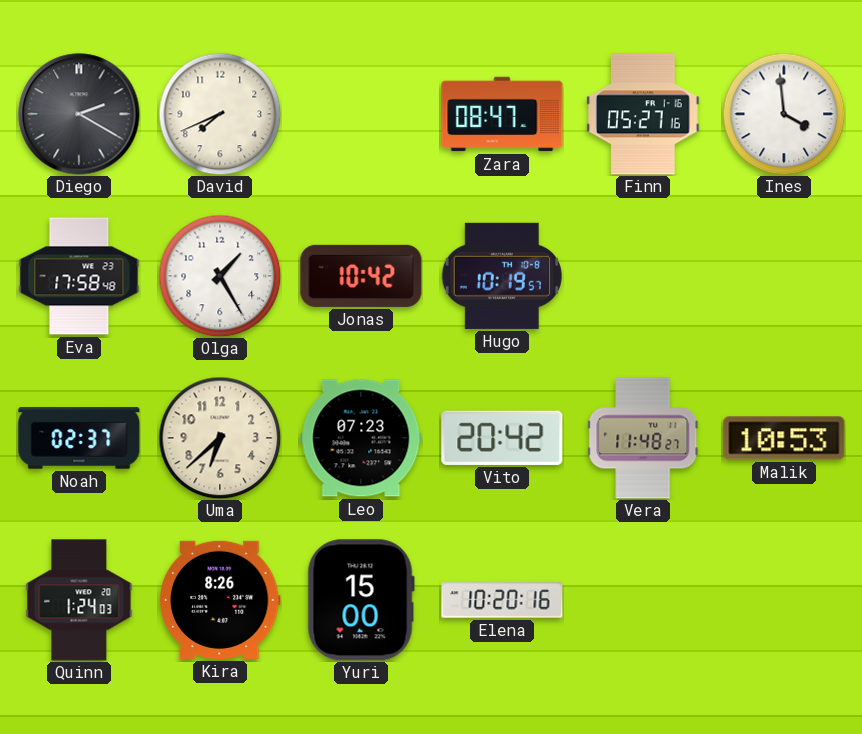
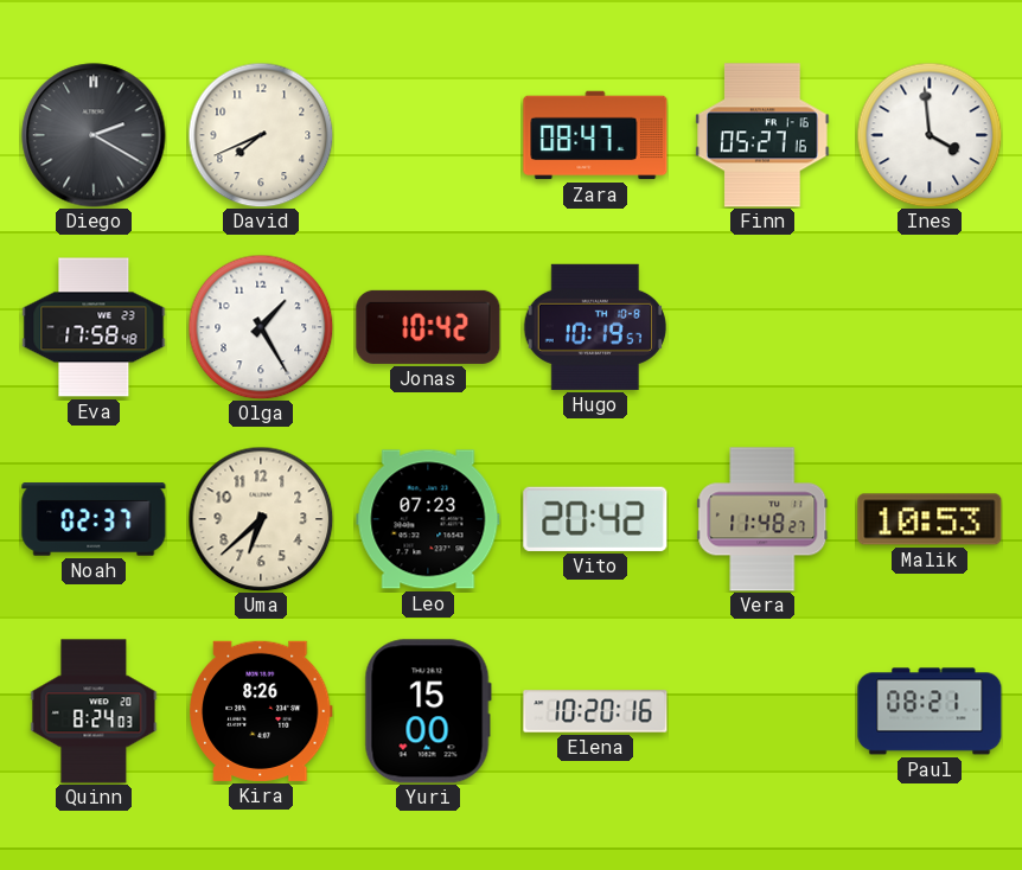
Quinn: 1:24 -> 8:24
Paul: none -> 08:21
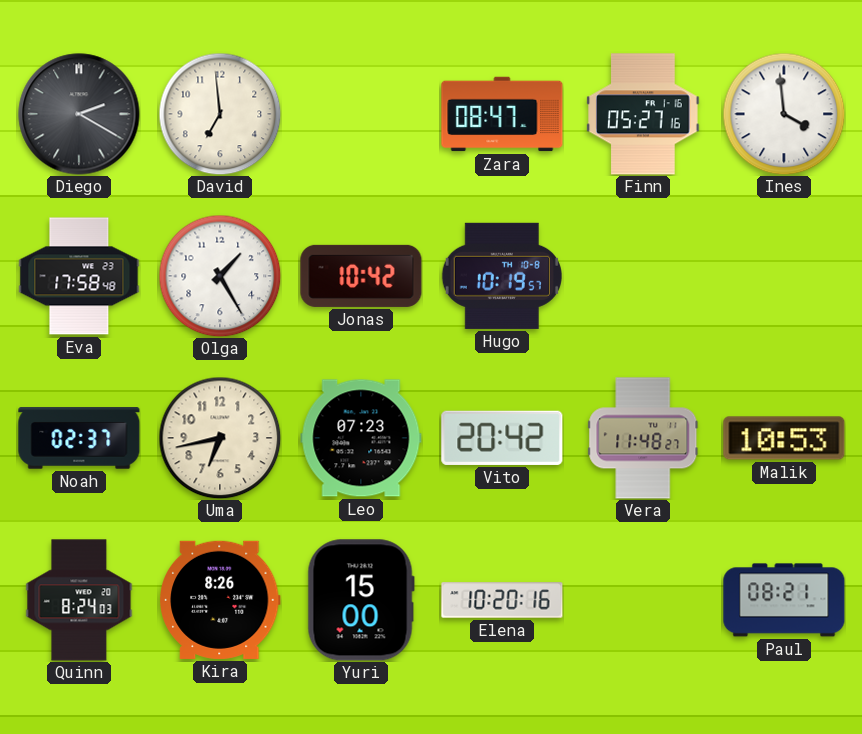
David: 7:41 -> 6:59
Uma: 6:38 -> 6:43
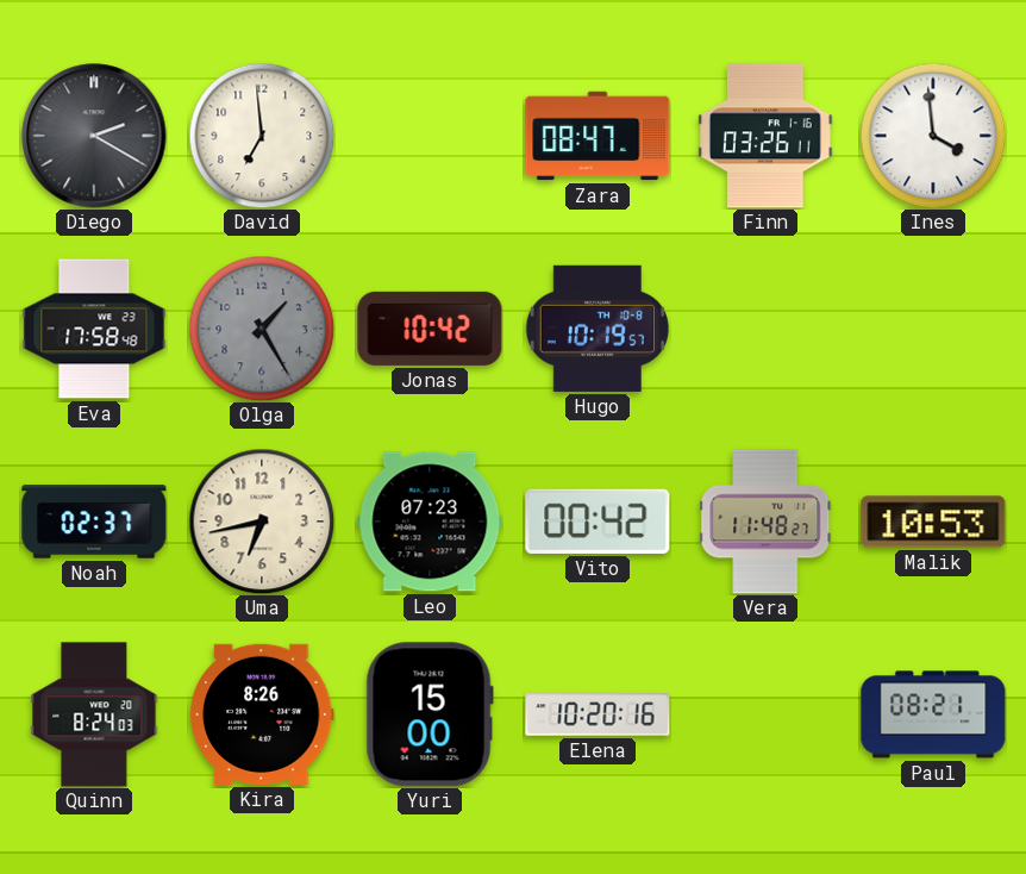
Finn: 05:27 -> 03:26
Olga dial: white -> grey
Vito: 20:42 -> 00:42
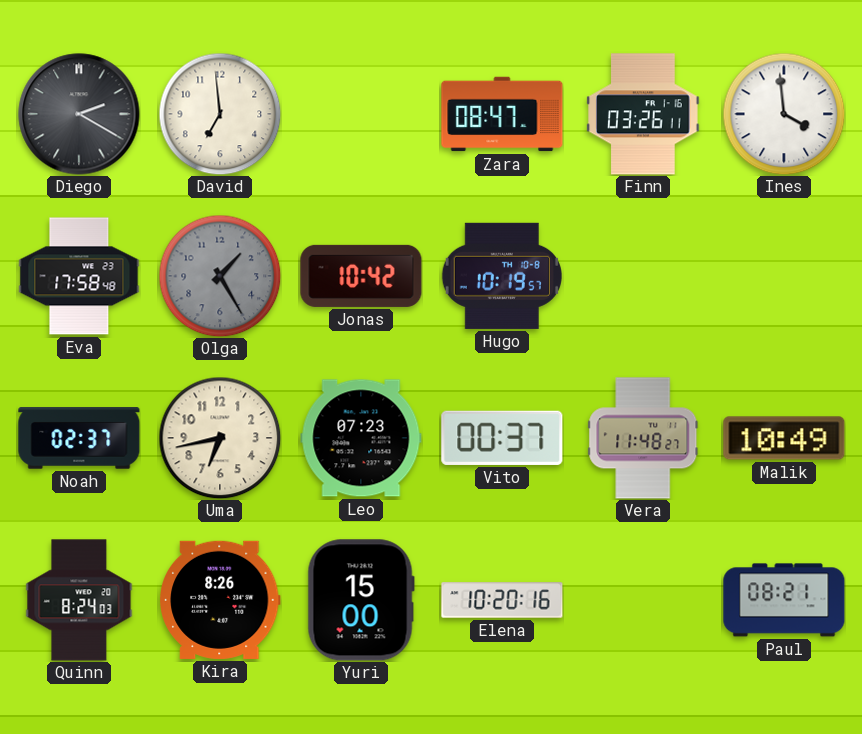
Vito: 00:42 -> 00:37
Malik: 10:53 -> 10:49
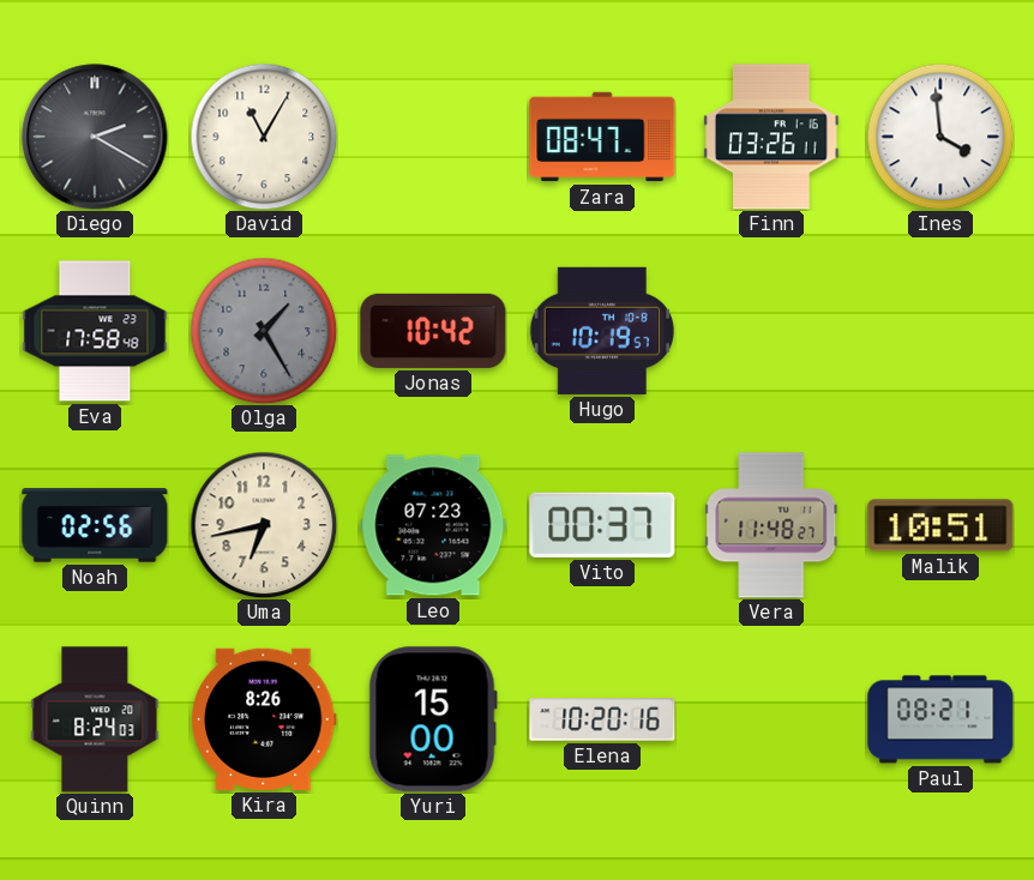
David: 6:59 -> 11:05
Noah: 02:37 -> 02:56
Malik: 10:49 -> 10:51
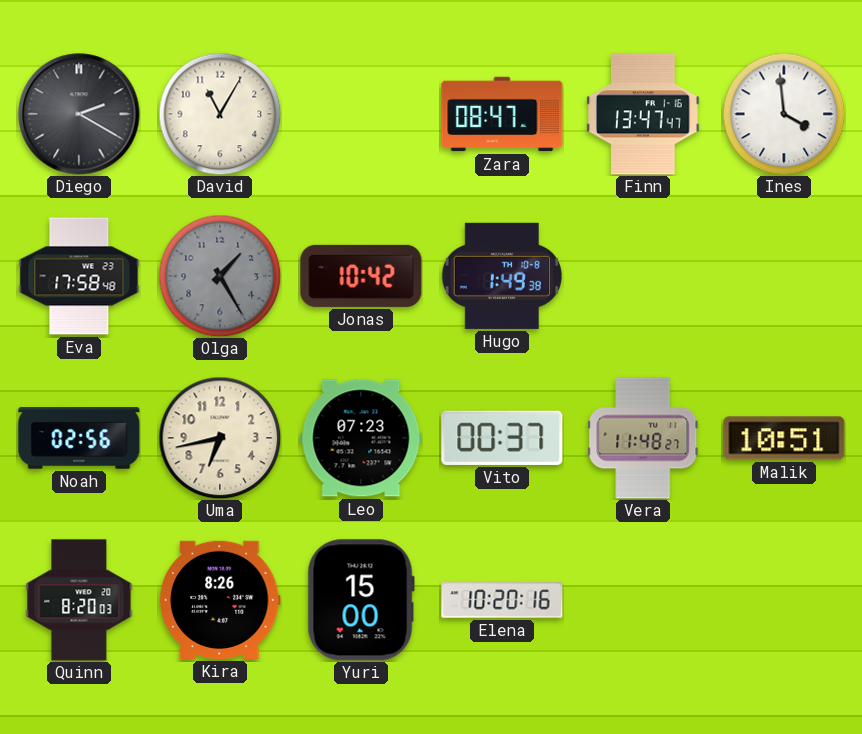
Finn: 03:26 -> 13:47
Hugo: 10:19 -> 1:49
Quinn: 8:24 -> 8:20
Paul: 08:21 -> none
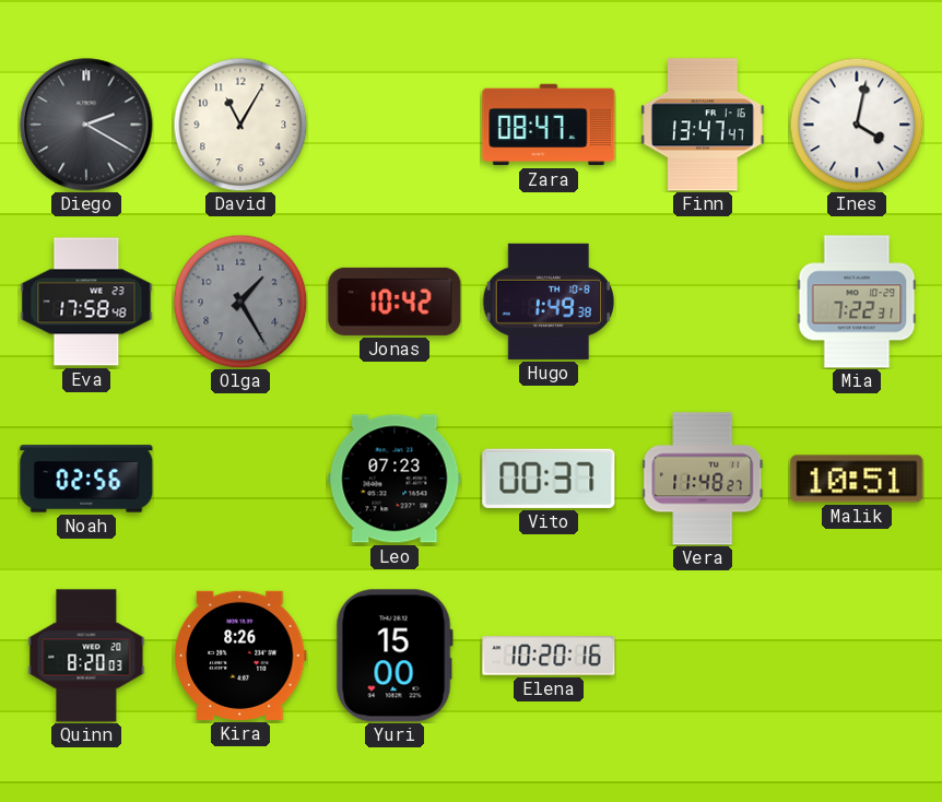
Ines: 3:59 -> 4:02
Mia: none -> 7:22
Uma: 6:43 -> none
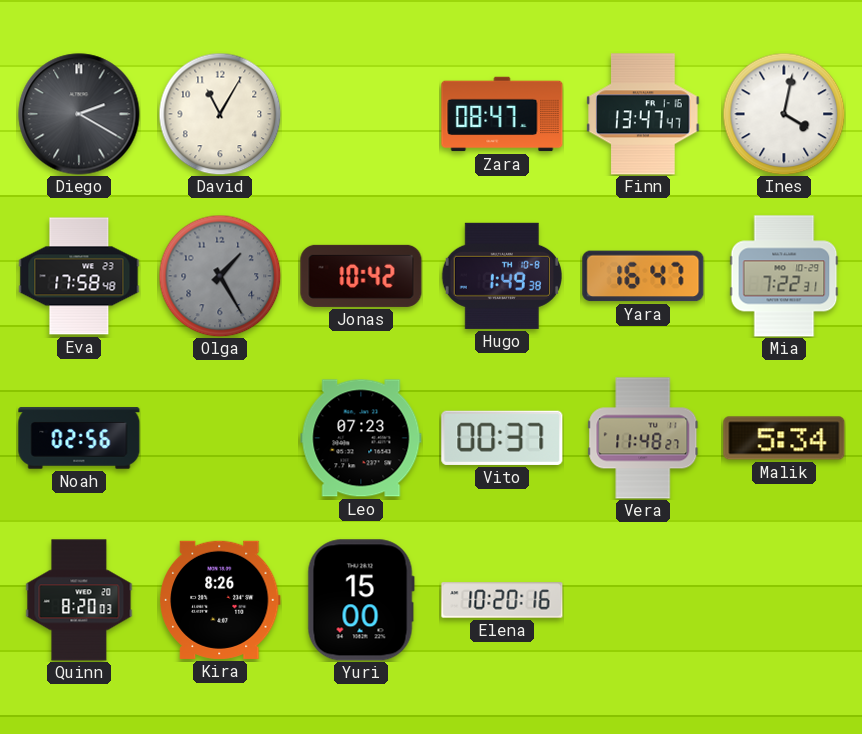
Yara: none -> 16:47
Malik: 10:51 -> 5:34
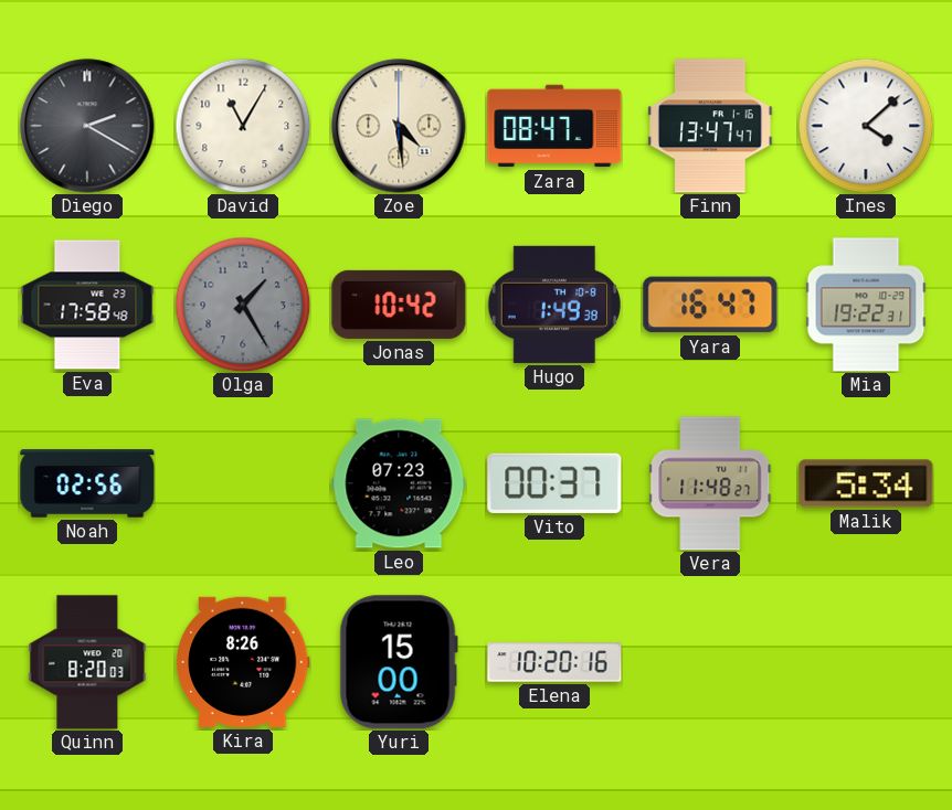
Zoe: none -> 4:29
Ines: 4:02 -> 4:08
Mia: 7:22 -> 19:22
